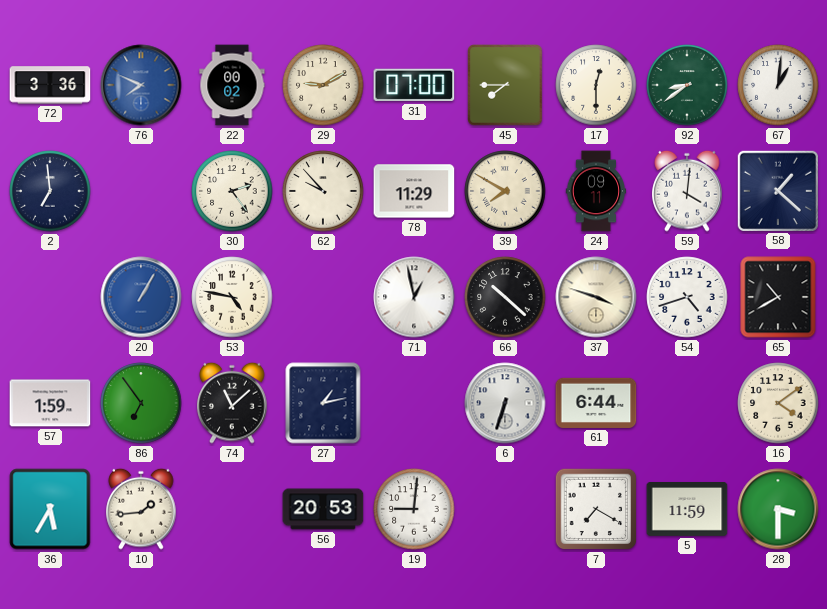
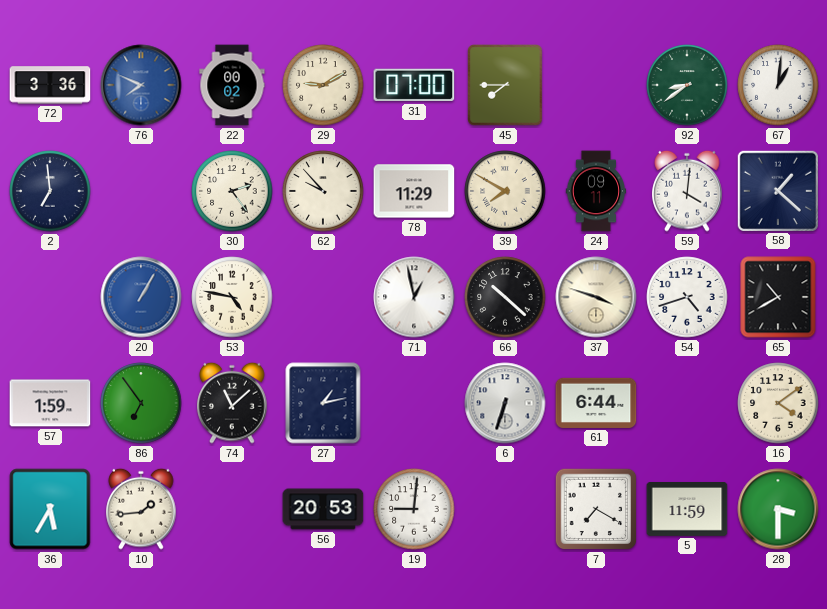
17: 12:30 -> none
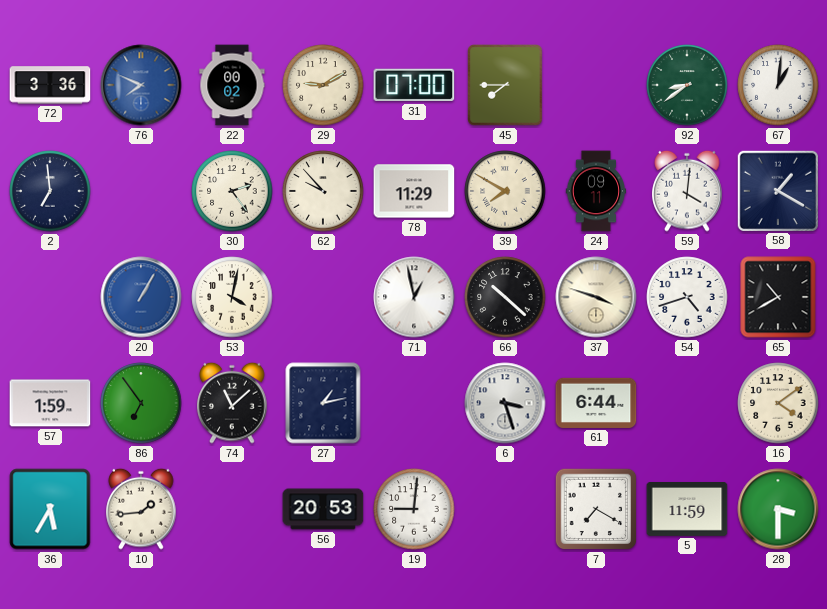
58: 1:22 -> 1:20
53: 4:47 -> 4:02
6: 6:33 -> 3:27
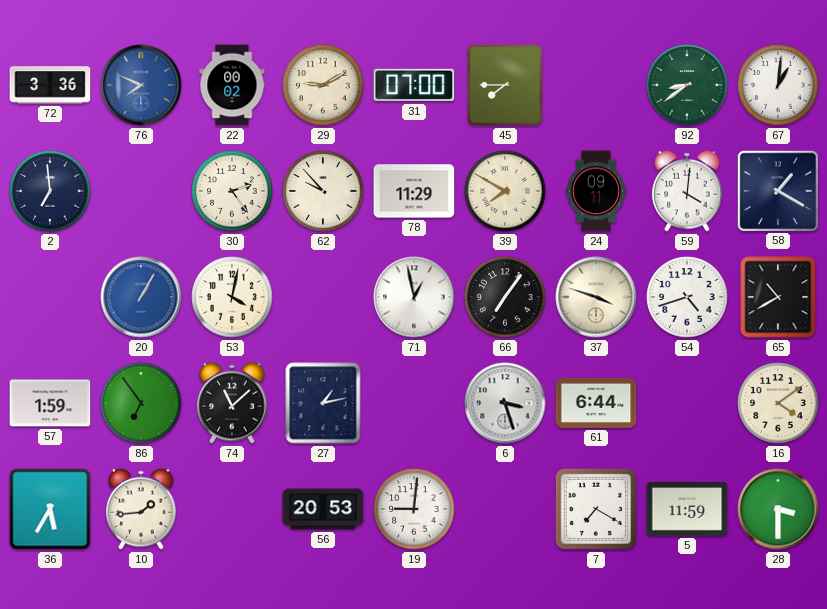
66: 10:22 -> 7:06
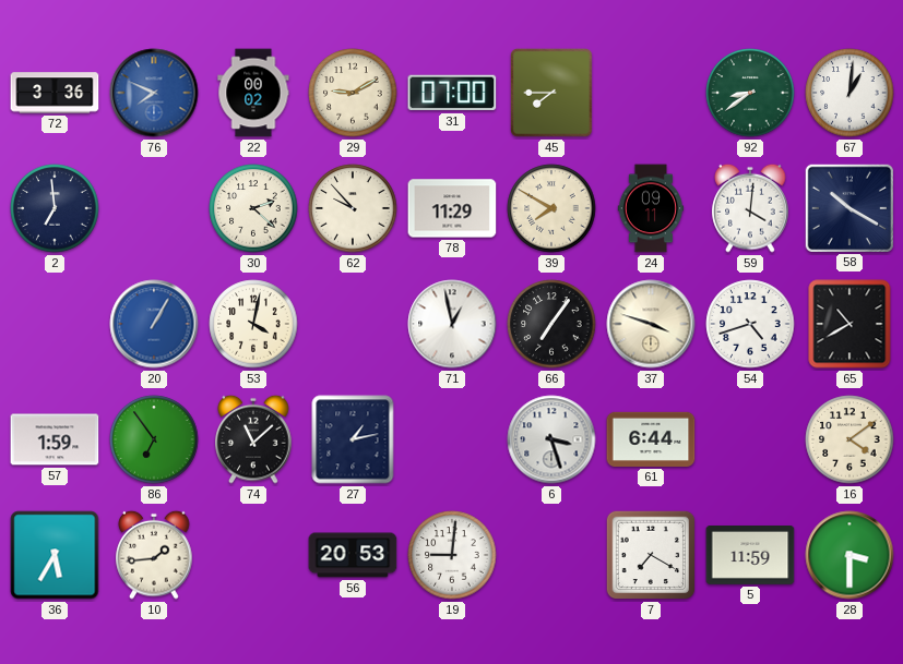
30: 2:24 -> 2:22
58: 1:20 -> 10:20
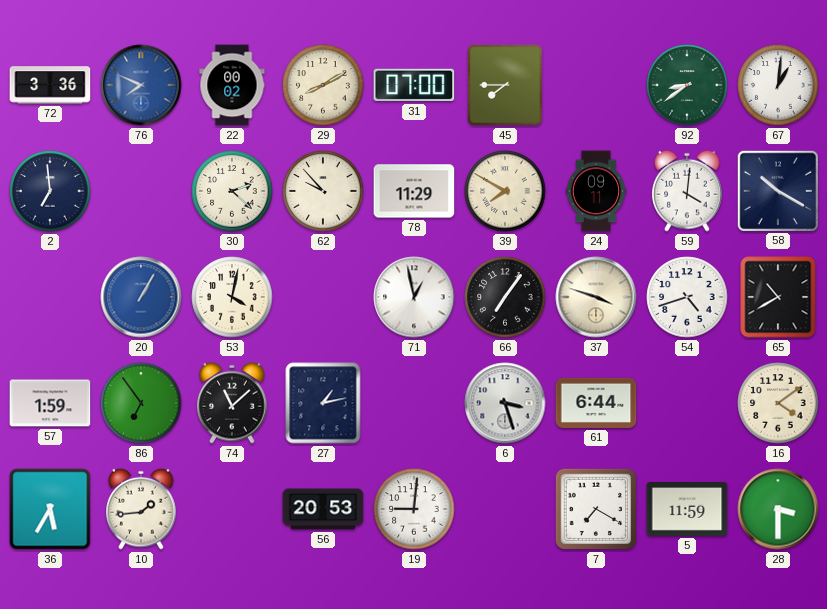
29: 9:10 -> 8:10
